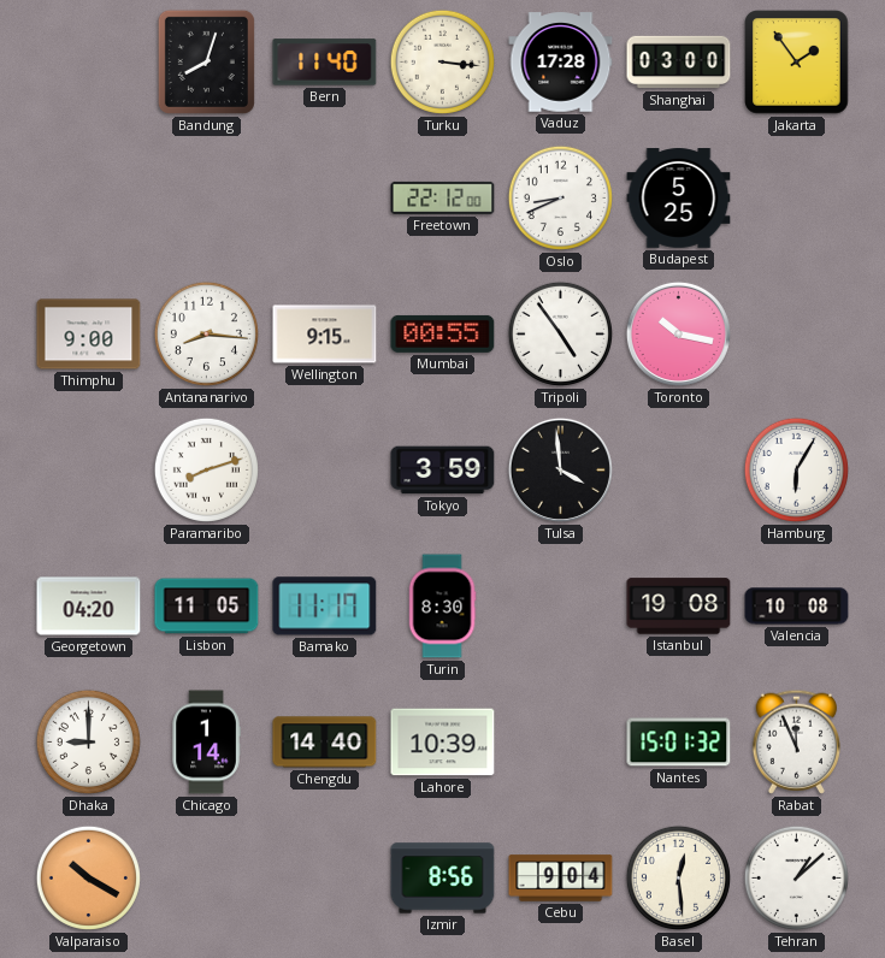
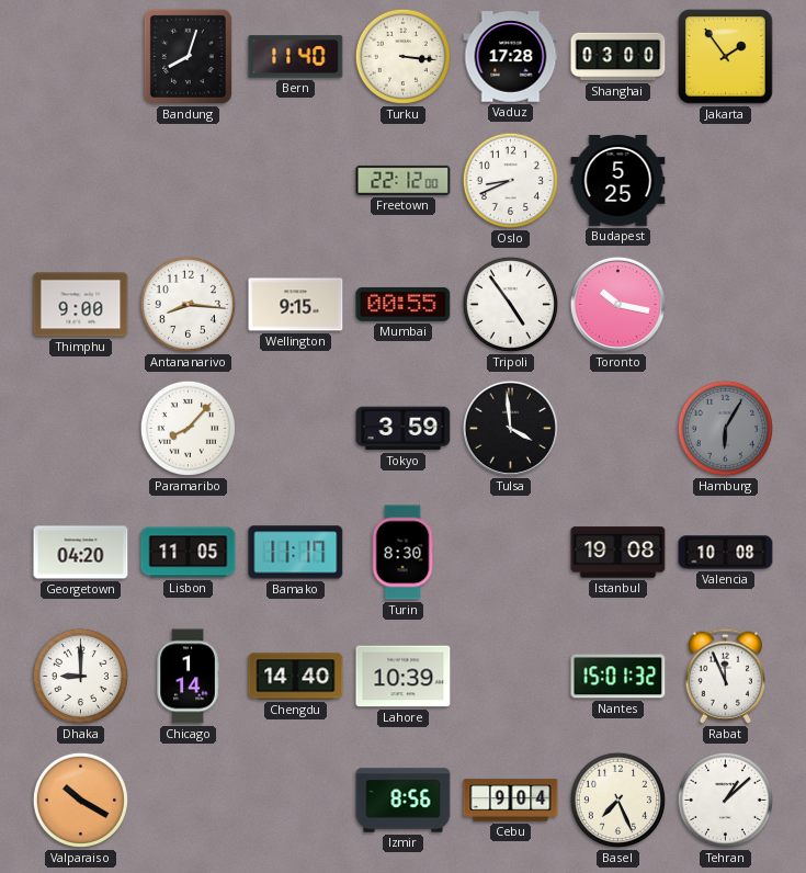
Paramaribo: 8:12 -> 8:07
Hamburg dial: white -> grey
Basel: 12:29 -> 7:26
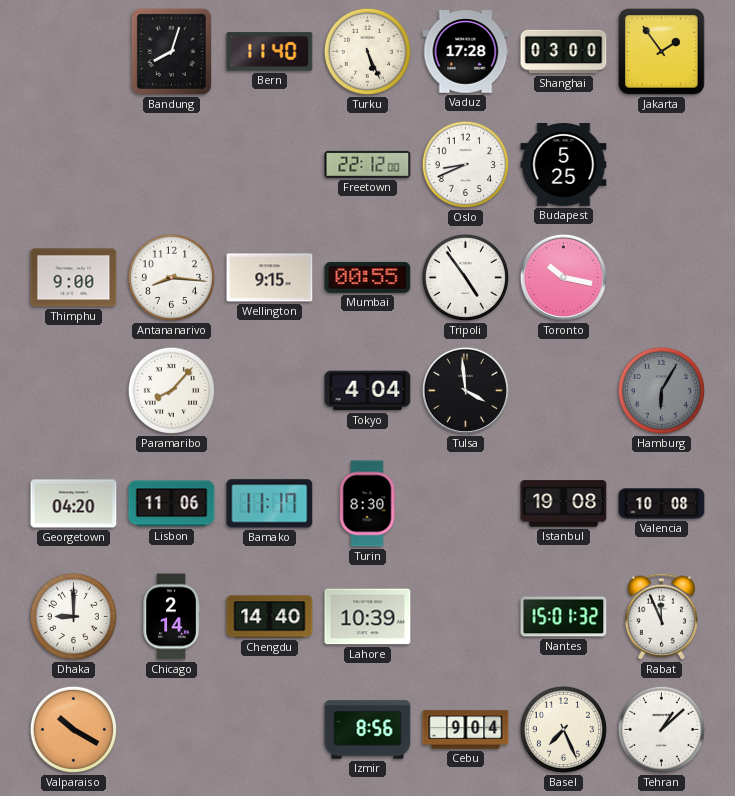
Turku: 3:16 -> 5:26
Tokyo: 3:59 -> 4:04
Lisbon: 11:05 -> 11:06
Chicago: 1:14 -> 2:14
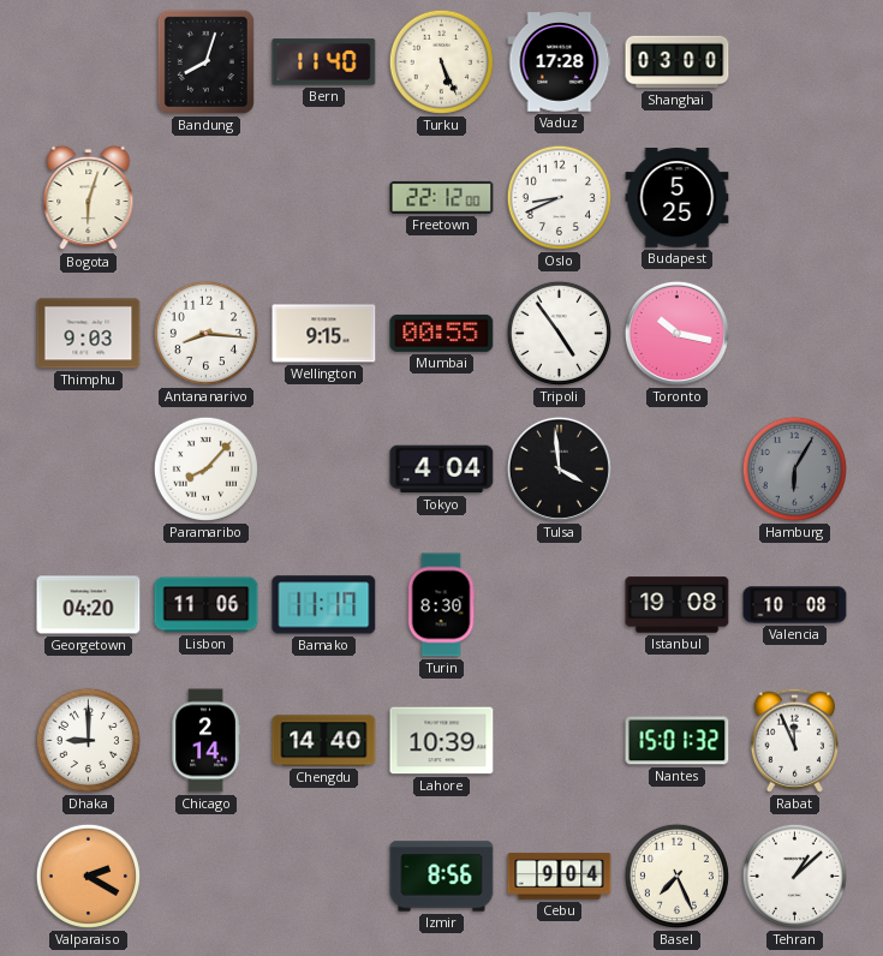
Jakarta: 1:54 -> none
Bogota: none -> 6:03
Thimphu: 9:00 -> 9:03
Valparaiso: 10:20 -> 2:20
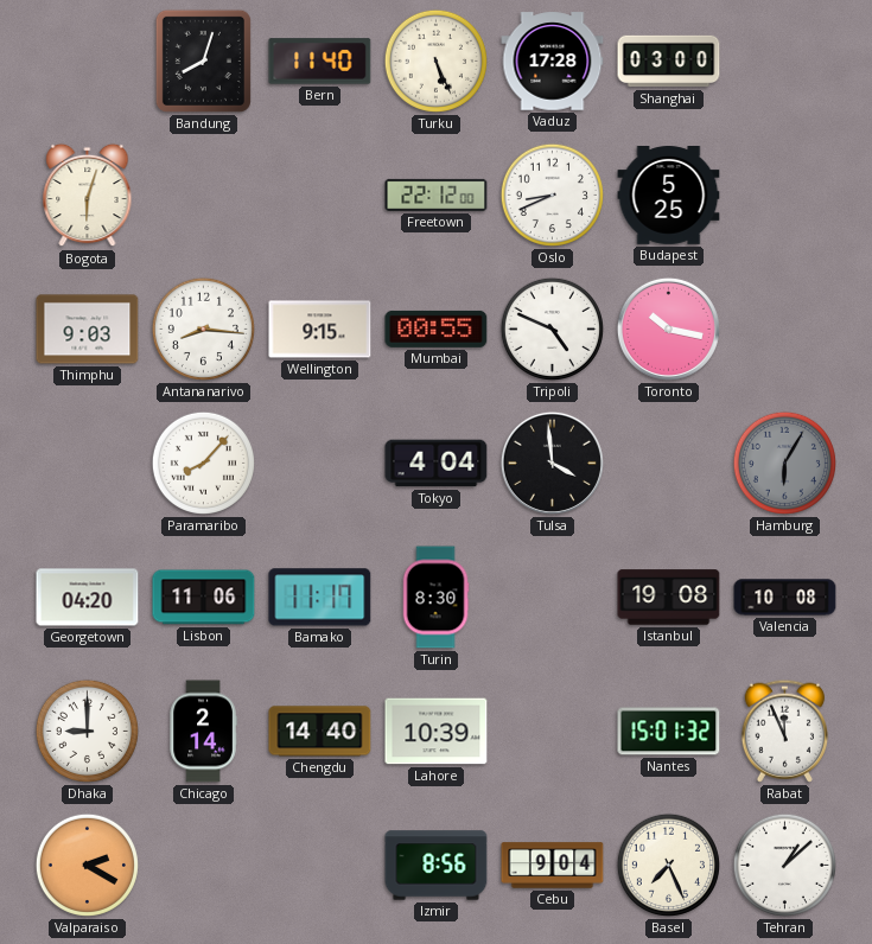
Tripoli: 4:54 -> 4:49
